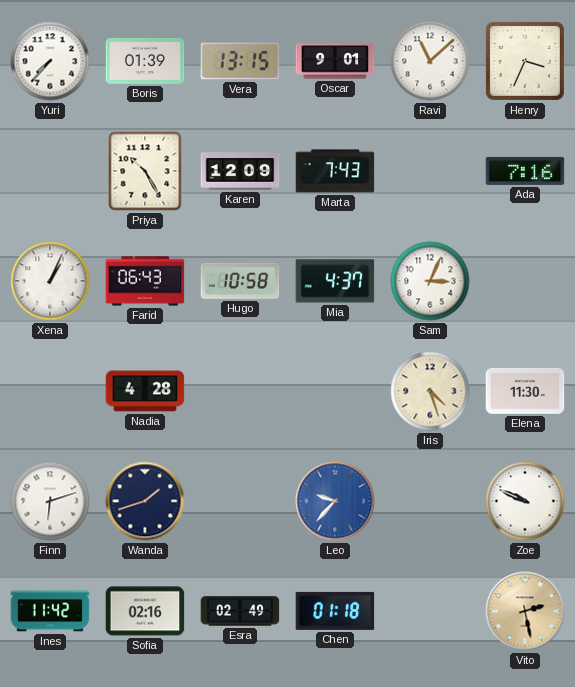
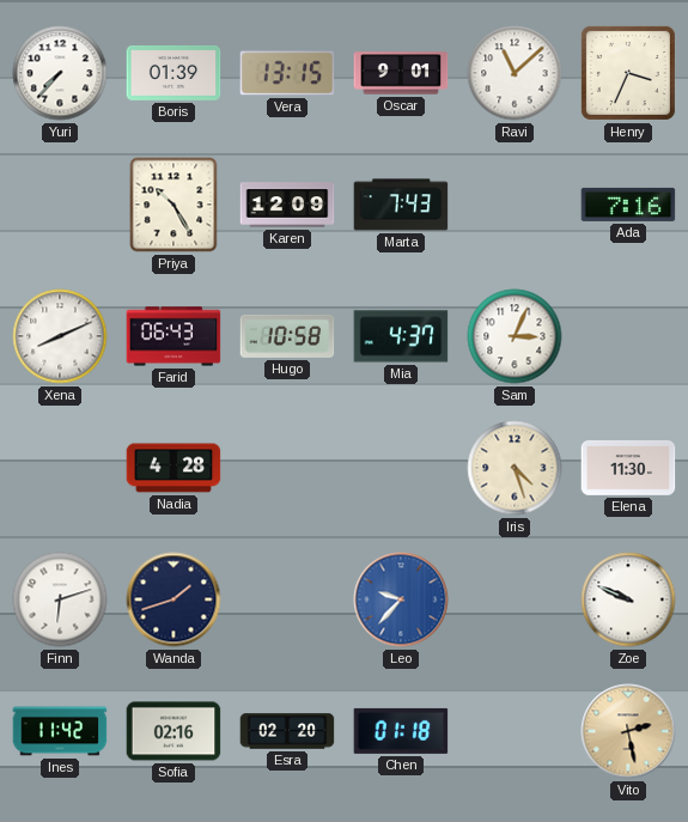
Xena: 1:04 -> 8:11
Esra: 02:49 -> 02:20
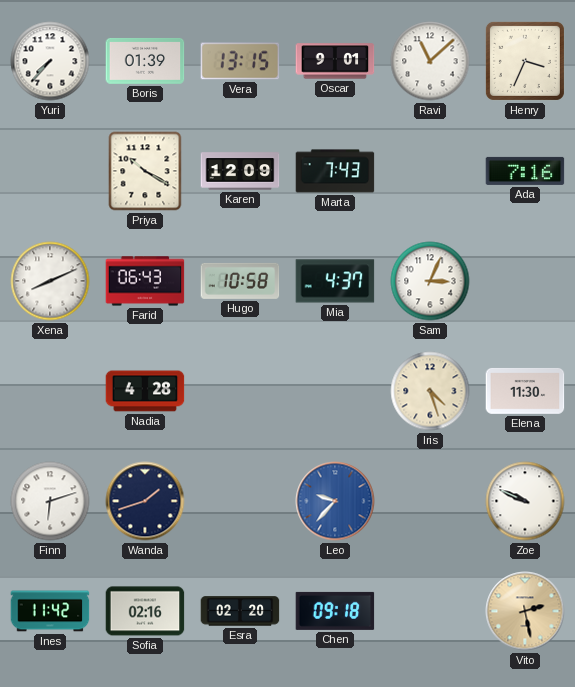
Priya: 10:25 -> 10:20
Chen: 01:18 -> 09:18
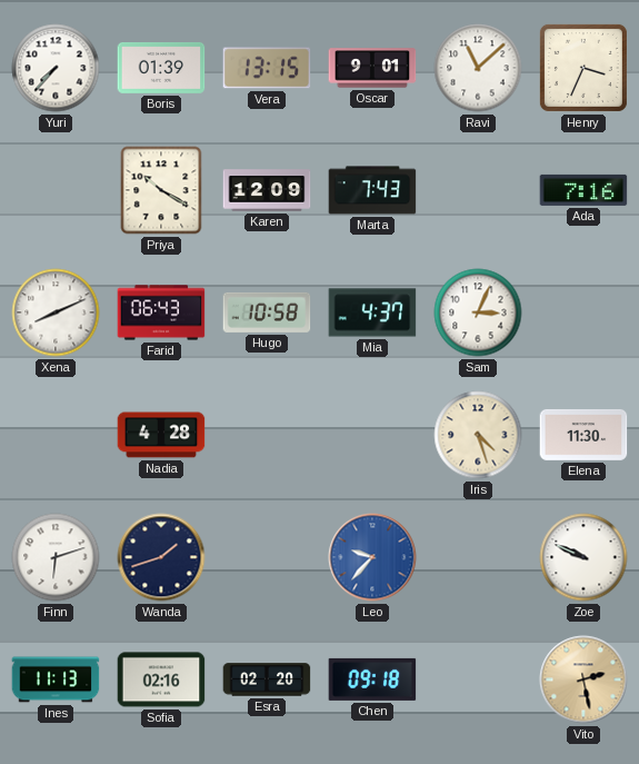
Ines: 11:42 -> 11:13
